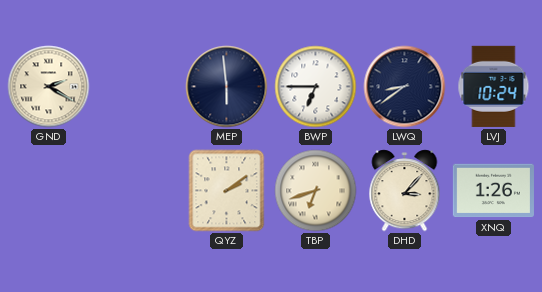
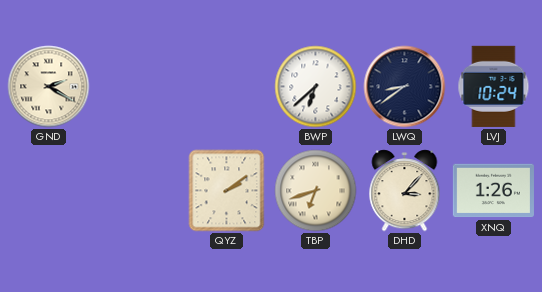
MEP: 5:59 -> none
BWP: 6:45 -> 6:38
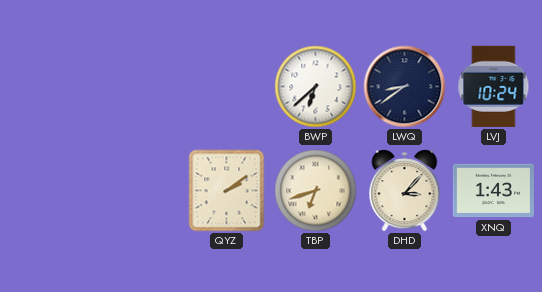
GND: 2:20 -> none
XNQ: 1:26 -> 1:43
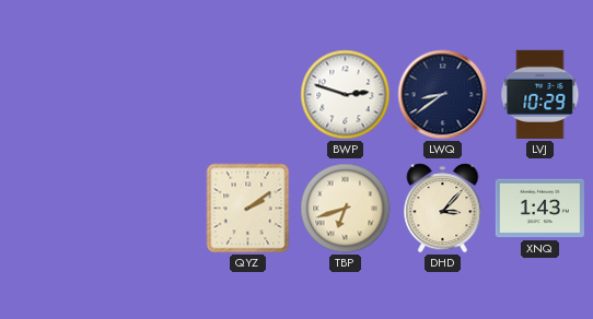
BWP: 6:38 -> 2:48
LVJ: 10:24 -> 10:29
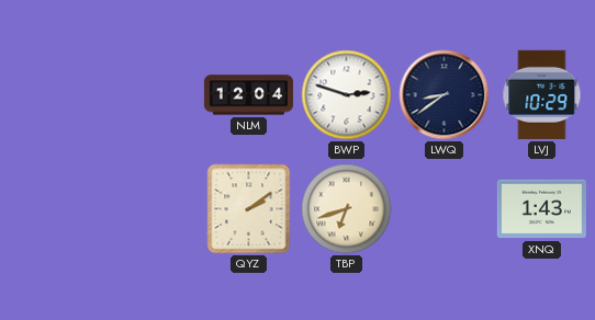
NLM: none -> 12:04
DHD: 3:07 -> none
